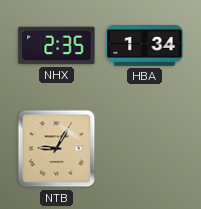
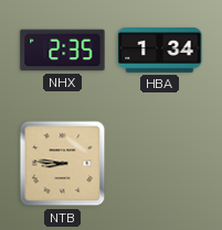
NTB: 9:05 -> 8:46
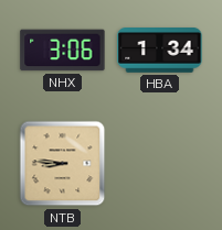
NHX: 2:35 -> 3:06
